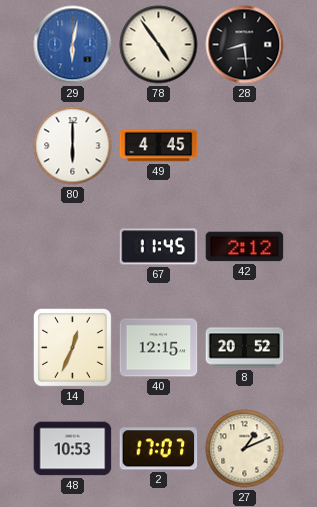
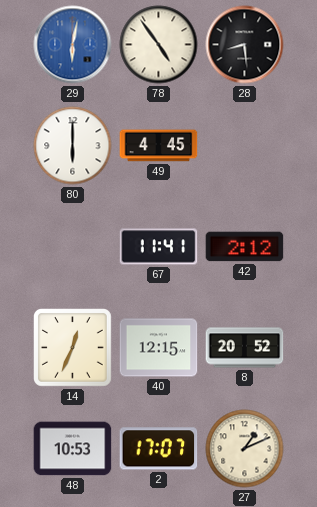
67: 11:45 -> 11:41
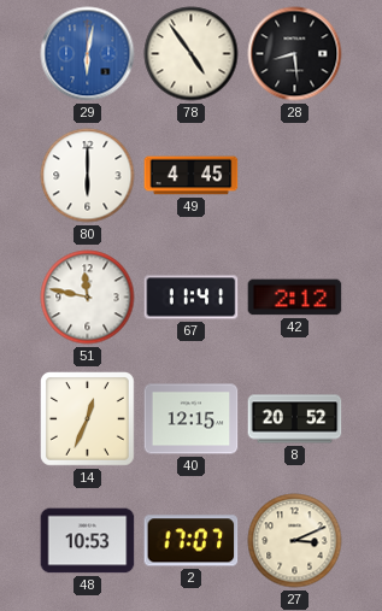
51: none -> 11:47
27: 1:11 -> 3:11
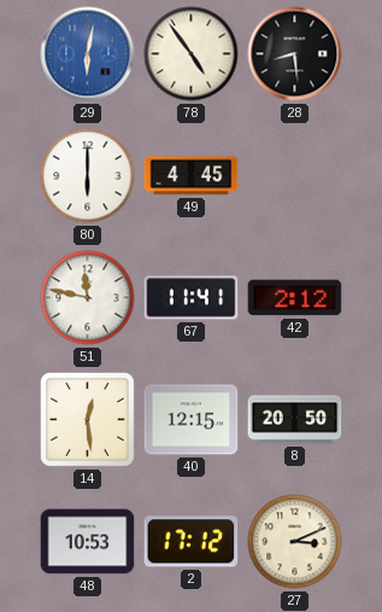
14: 12:34 -> 12:29
8: 20:52 -> 20:50
2: 17:07 -> 17:12
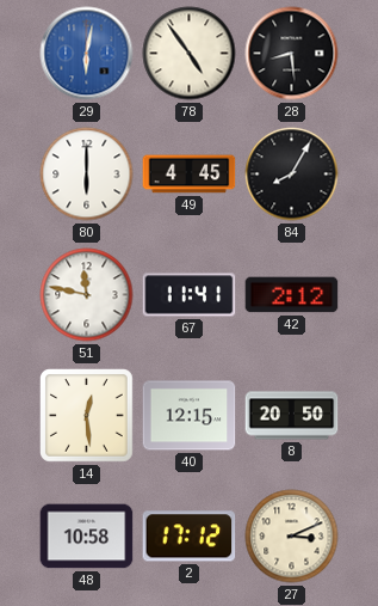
84: none -> 8:05
48: 10:53 -> 10:58
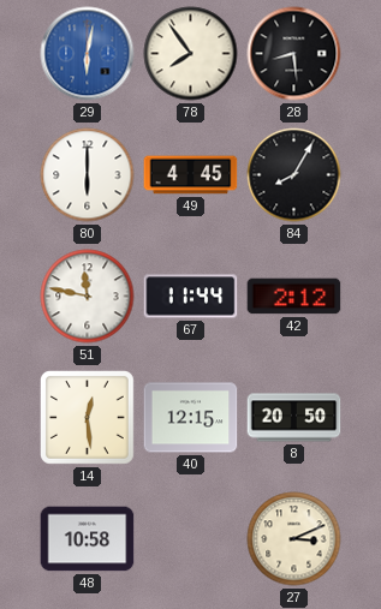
78: 4:54 -> 7:54
67: 11:41 -> 11:44
2: 17:12 -> none
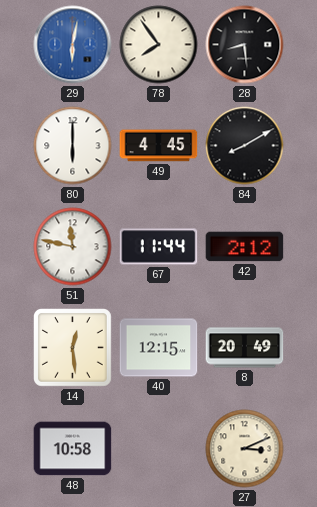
84: 8:05 -> 8:10
8: 20:50 -> 20:49
